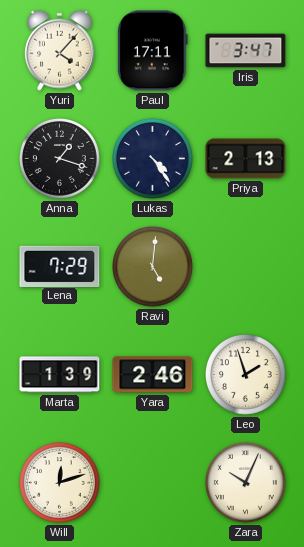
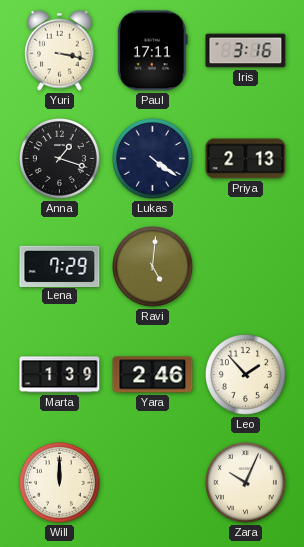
Yuri: 4:07 -> 3:17
Iris: 3:47 -> 3:16
Lukas: 4:24 -> 4:21
Leo: 1:57 -> 1:53
Will: 12:12 -> 12:00
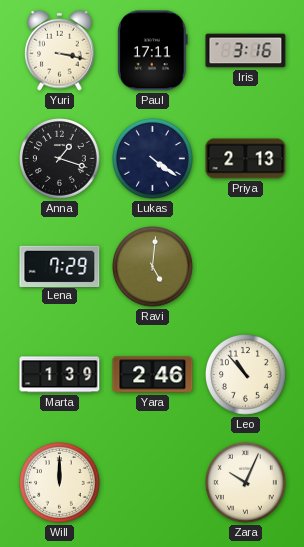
Leo: 1:53 -> 10:53
